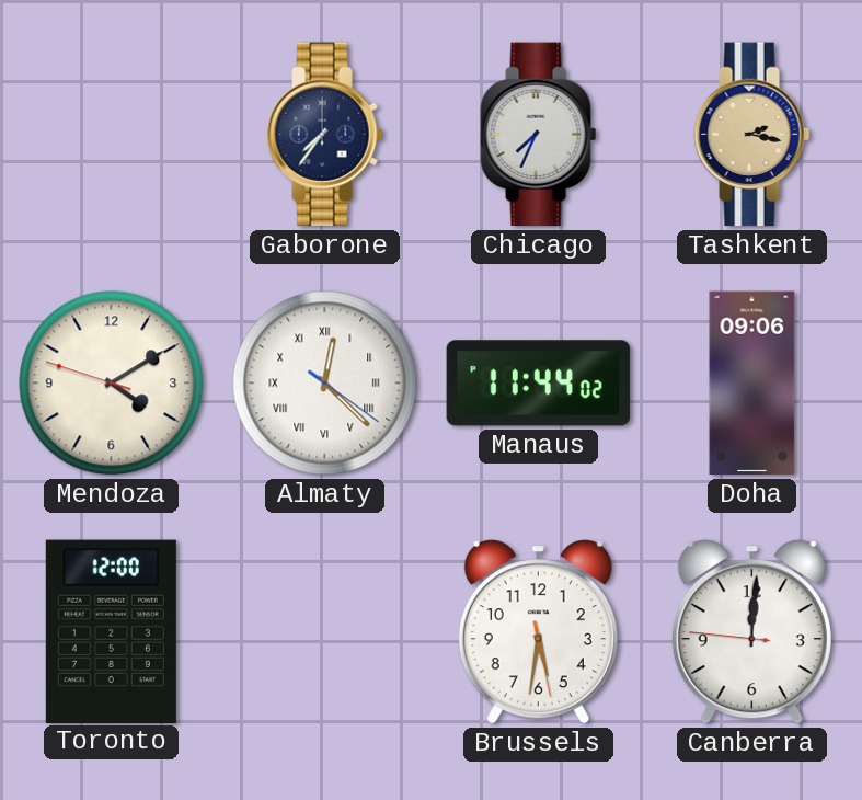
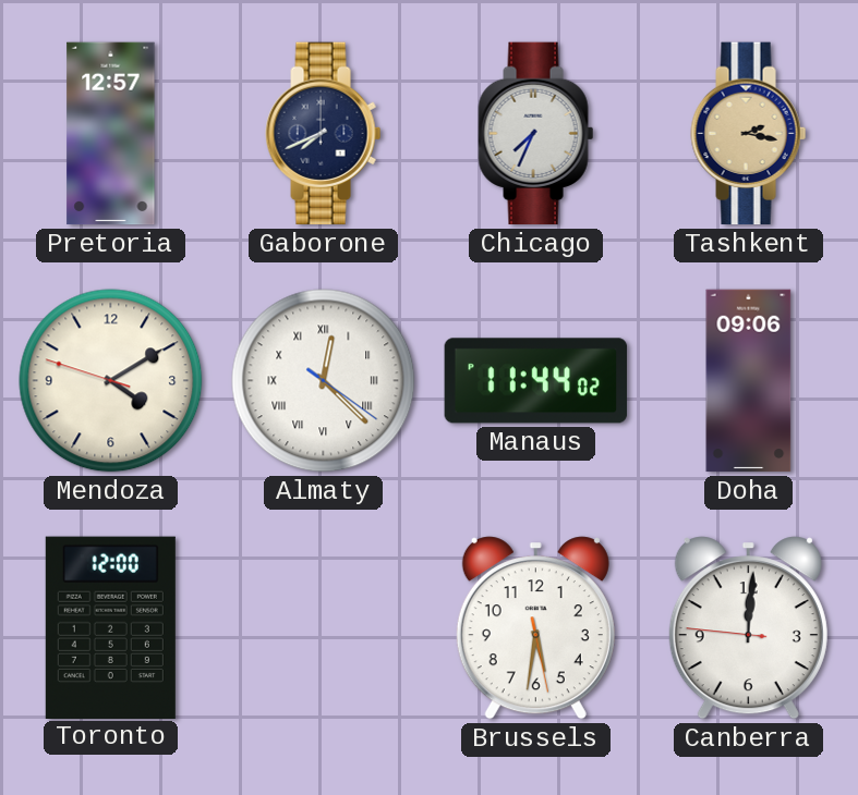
Pretoria: none -> 12:57
Gaborone: 7:36 -> 7:41
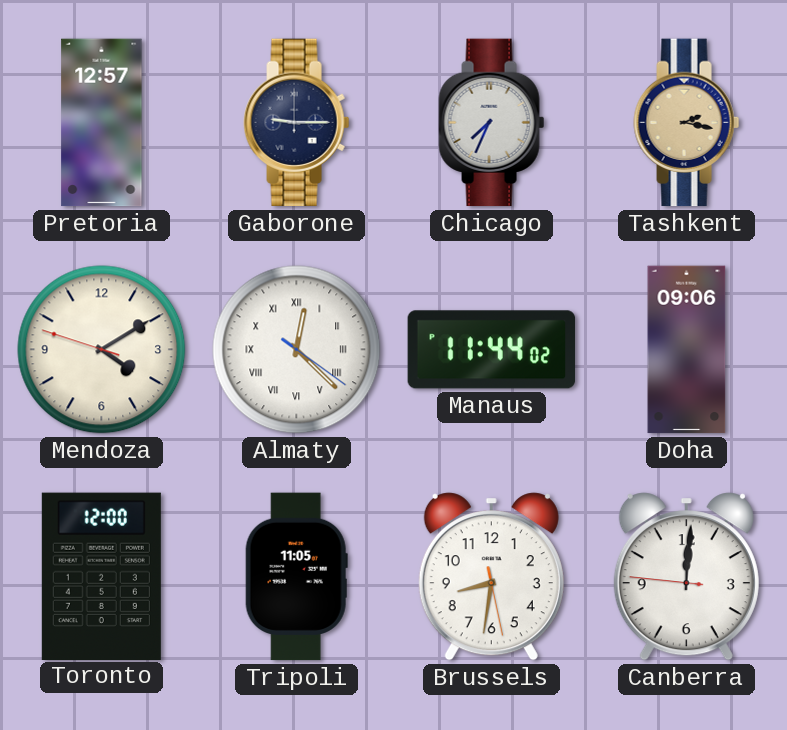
Gaborone: 7:41 -> 9:15
Tripoli: none -> 11:05
Brussels: 5:31 -> 8:31
